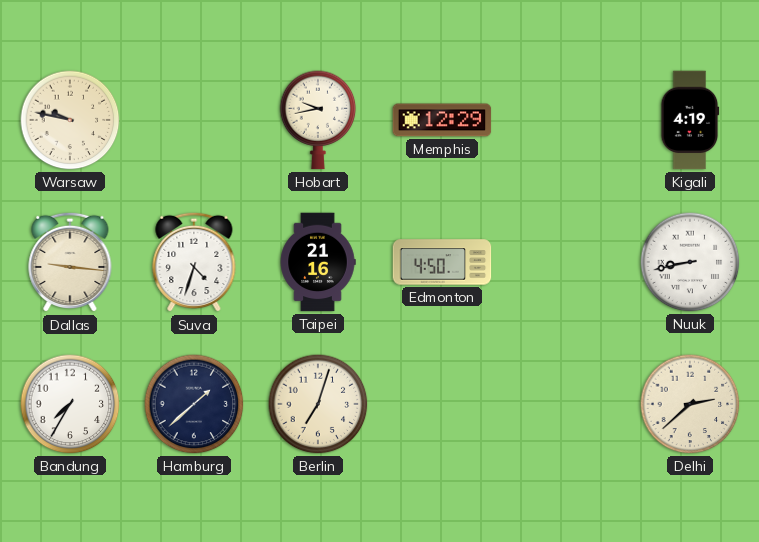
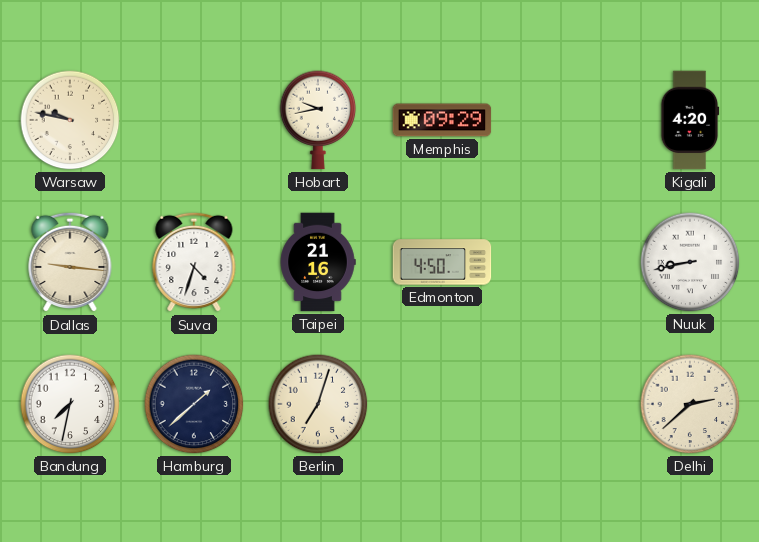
Memphis: 12:29 -> 09:29
Kigali: 4:19 -> 4:20
Bandung: 7:35 -> 7:32
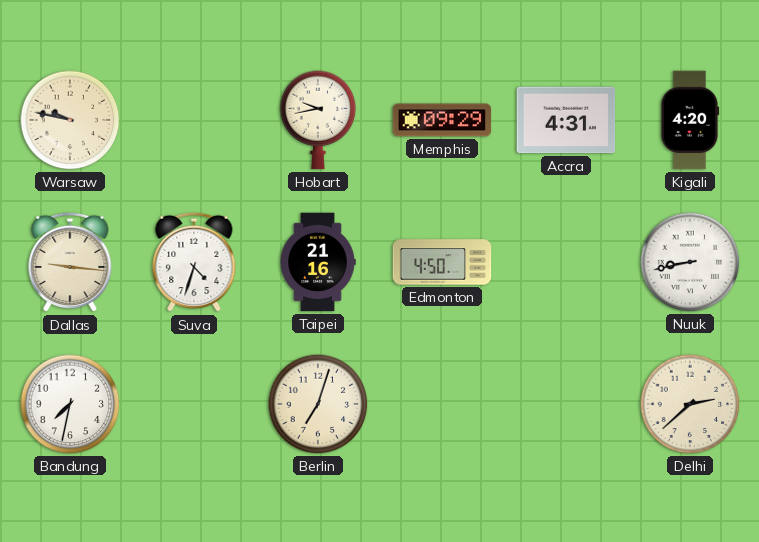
Accra: none -> 4:31
Hamburg: 1:38 -> none
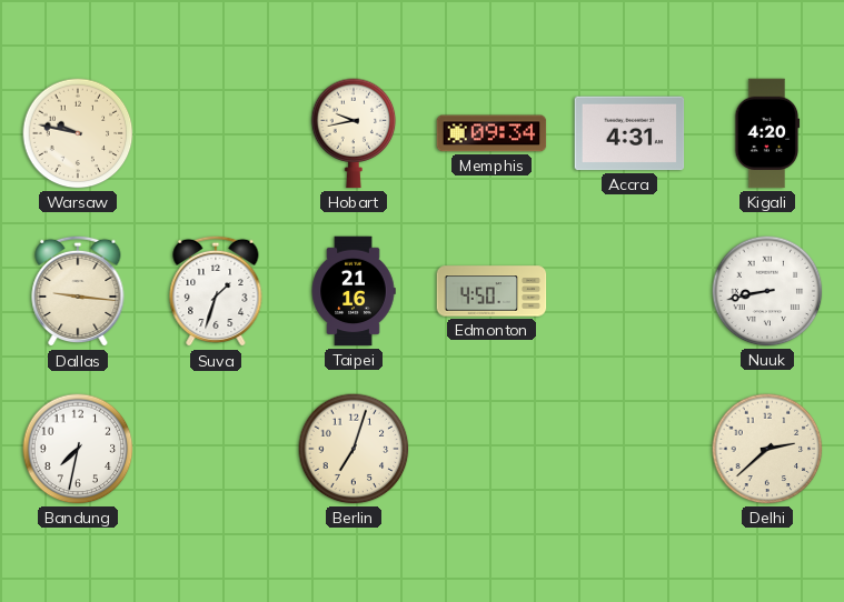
Memphis: 09:29 -> 09:34
Suva: 4:33 -> 1:33
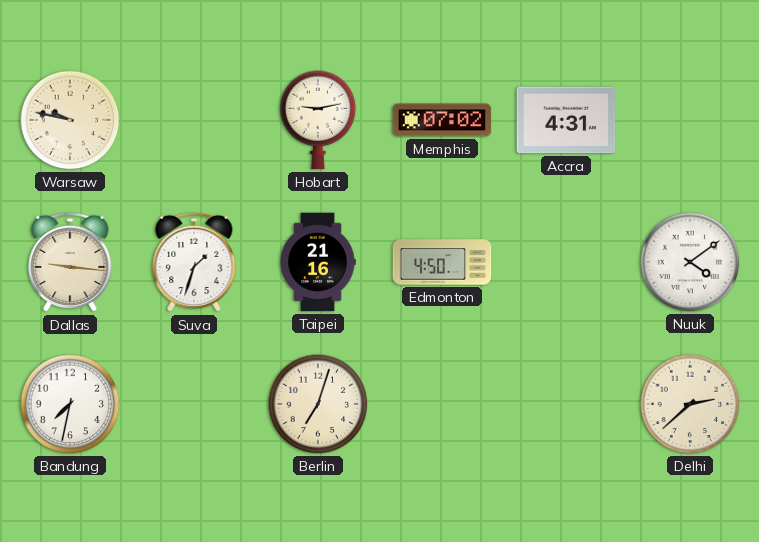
Hobart: 9:43 -> 9:13
Memphis: 09:34 -> 07:02
Kigali: 4:20 -> none
Nuuk: 8:43 -> 4:09
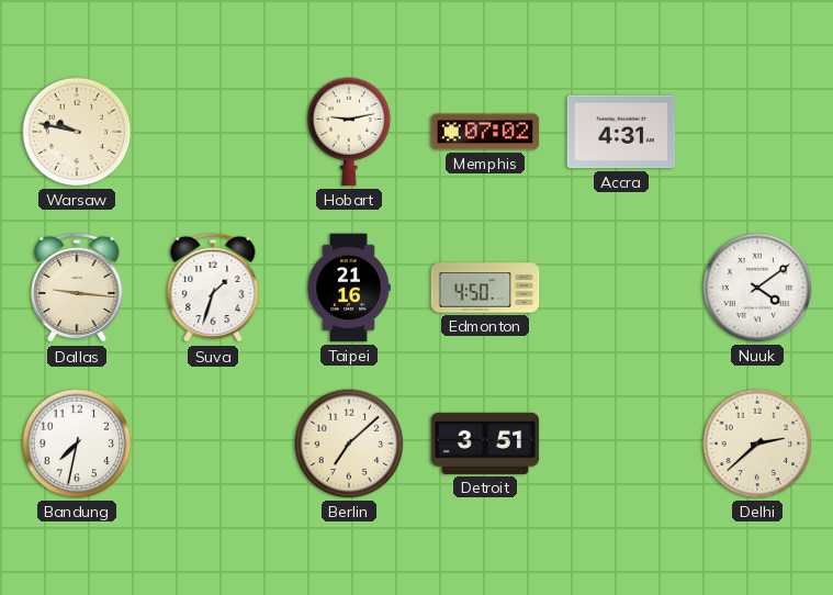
Berlin: 7:03 -> 7:08
Detroit: none -> 3:51
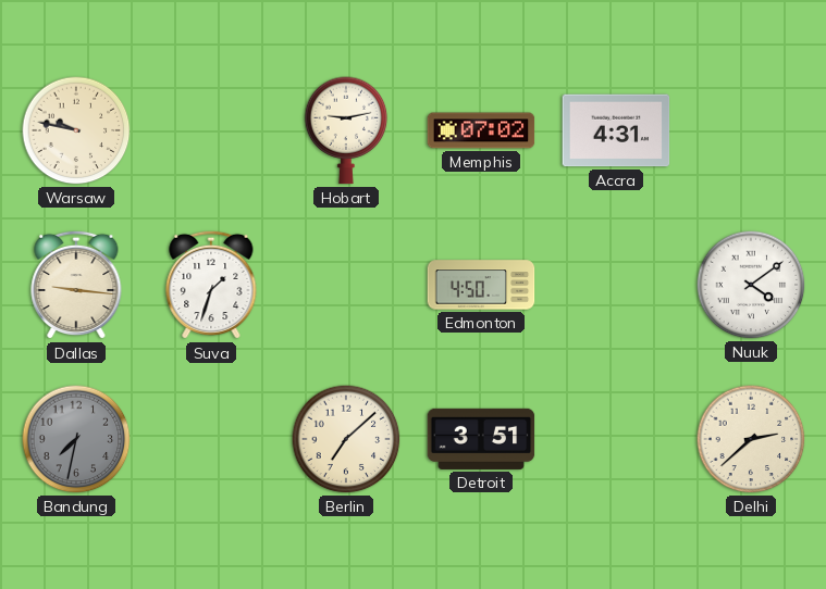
Taipei: 21:16 -> none
Bandung dial: white -> grey
